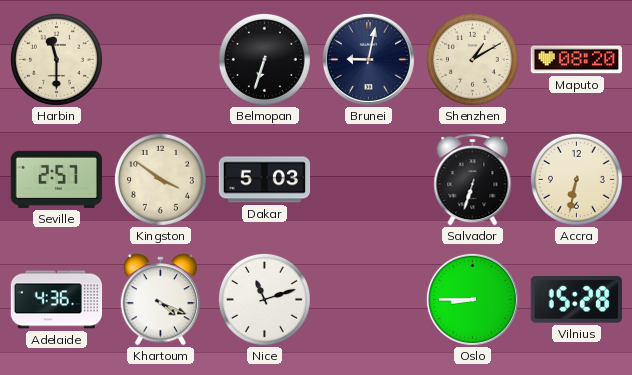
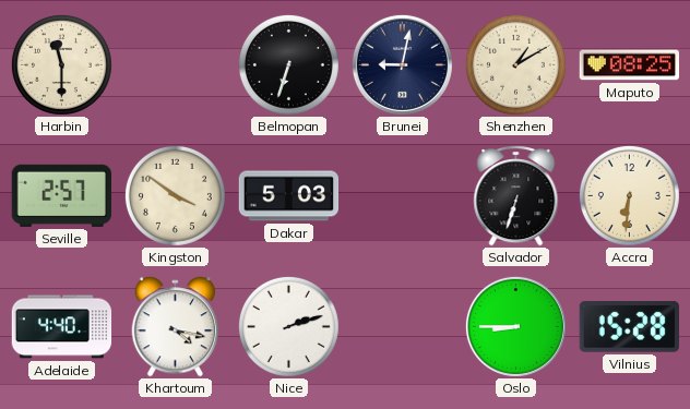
Maputo: 08:20 -> 08:25
Accra: 6:32 -> 6:31
Adelaide: 4:36 -> 4:40
Khartoum: 4:19 -> 4:17
Nice: 11:12 -> 2:12
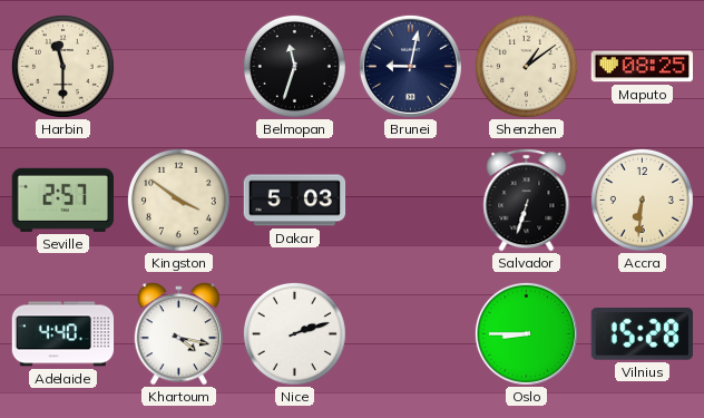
Belmopan: 6:33 -> 11:33
Shenzhen: 1:10 -> 1:09
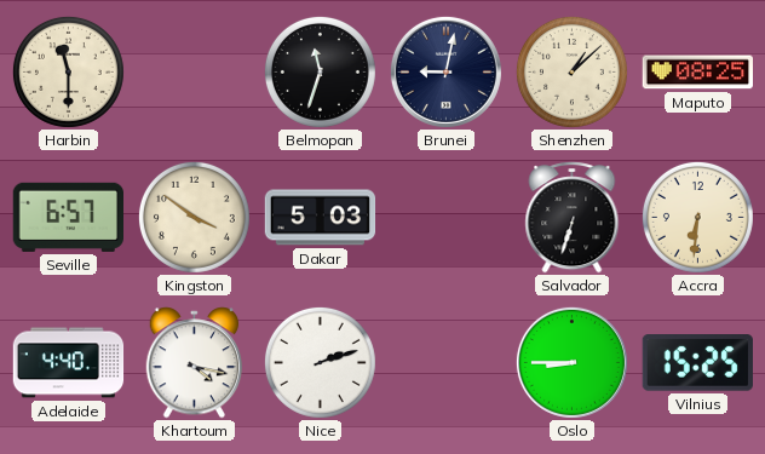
Shenzhen: 1:09 -> 1:08
Seville: 2:57 -> 6:57
Vilnius: 15:28 -> 15:25
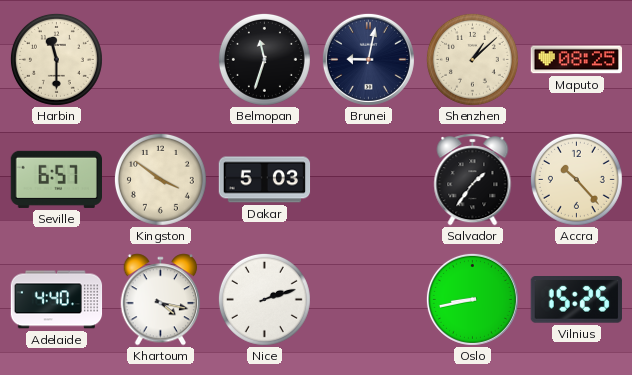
Salvador: 6:33 -> 1:36
Accra: 6:31 -> 10:23
Oslo: 8:45 -> 8:43
